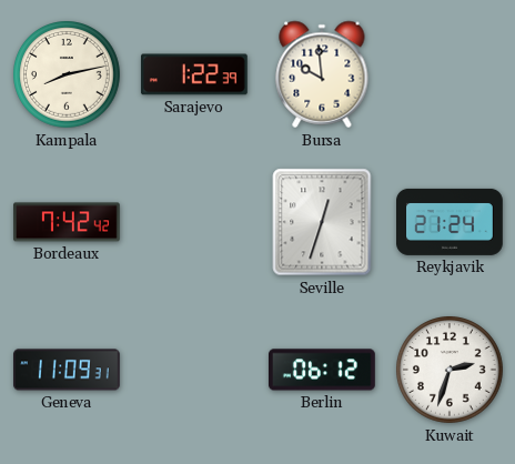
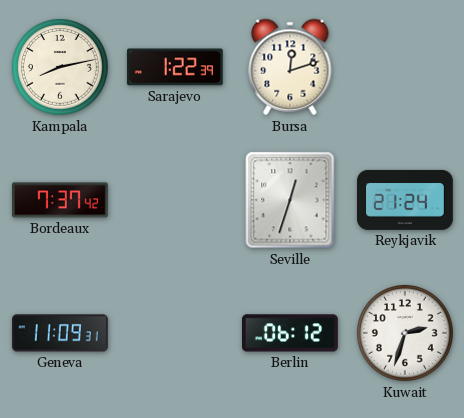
Bursa: 9:59 -> 12:12
Bordeaux: 7:42 -> 7:37
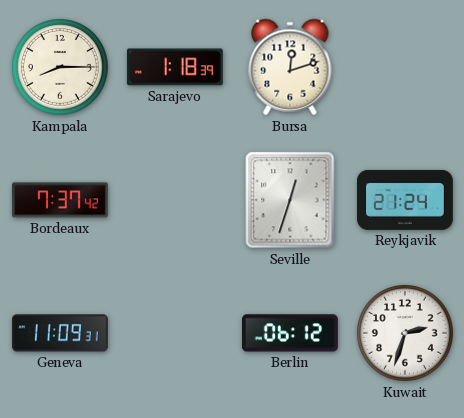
Kampala: 8:13 -> 8:15
Sarajevo: 1:22 -> 1:18
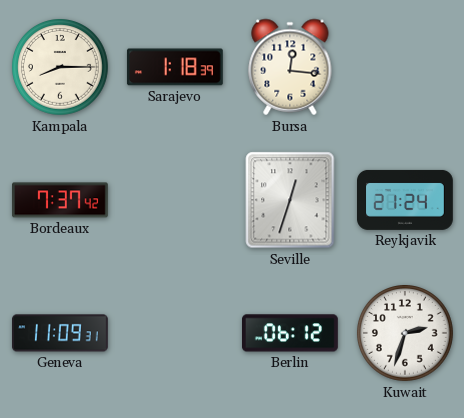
Bursa: 12:12 -> 12:16
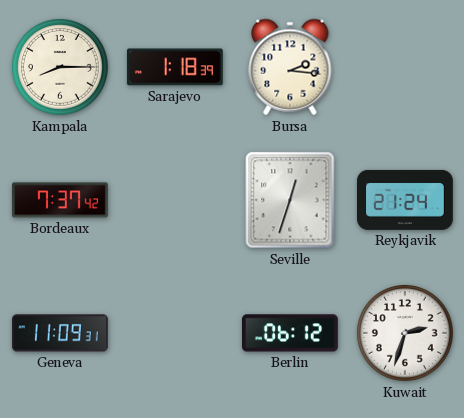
Bursa: 12:16 -> 2:16
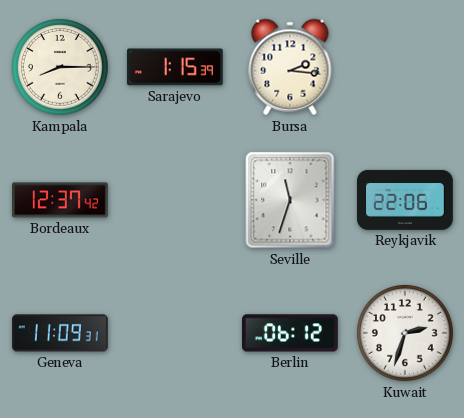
Sarajevo: 1:18 -> 1:15
Bordeaux: 7:37 -> 12:37
Seville: 12:33 -> 11:33
Reykjavik: 21:24 -> 22:06
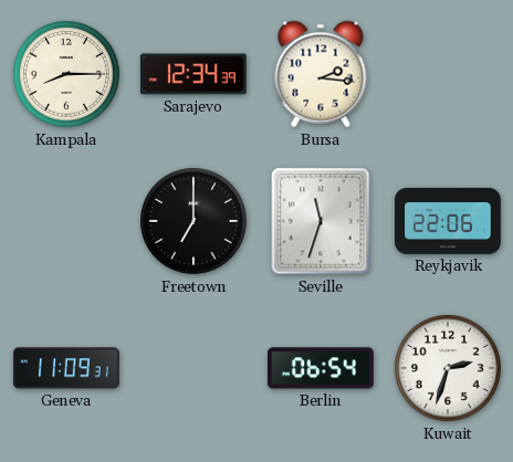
Sarajevo: 1:15 -> 12:34
Bordeaux: 12:37 -> none
Freetown: none -> 7:00
Berlin: 06:12 -> 06:54
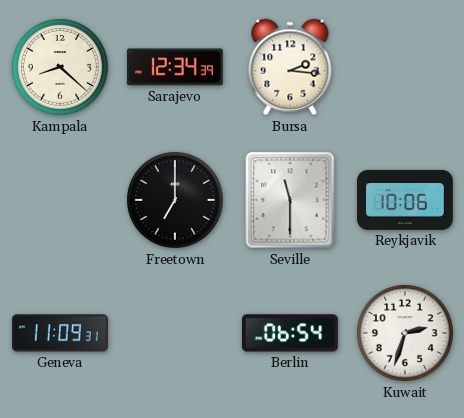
Kampala: 8:15 -> 8:22
Seville: 11:33 -> 11:30
Reykjavik: 22:06 -> 10:06
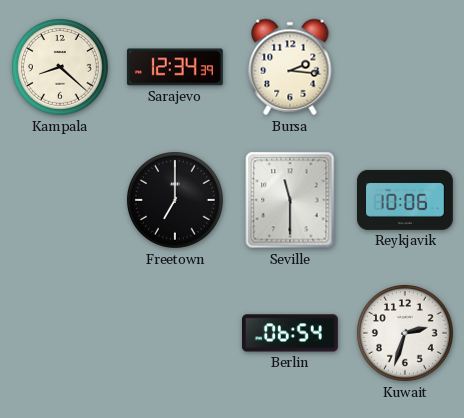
Geneva: 11:09 -> none
